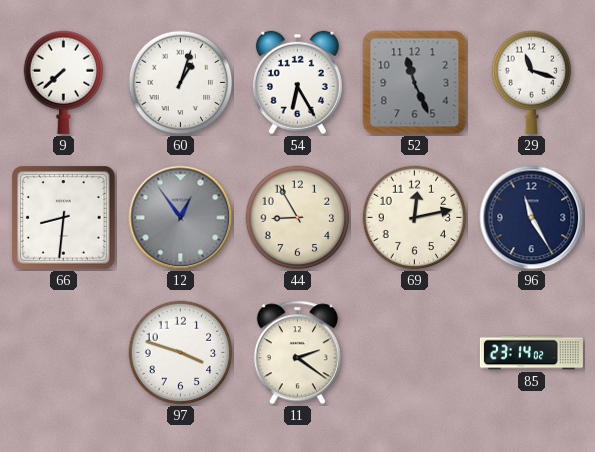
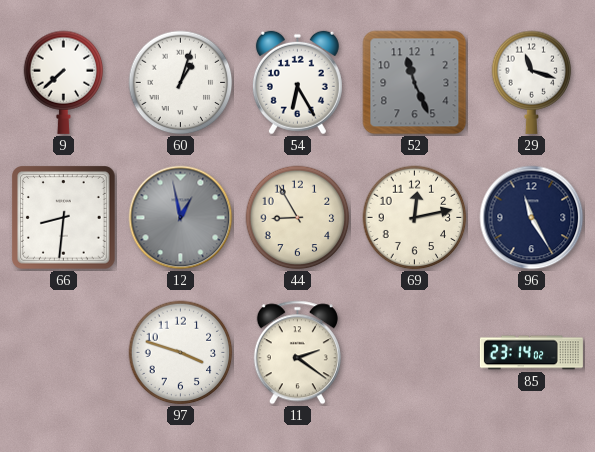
12: 12:54 -> 12:58
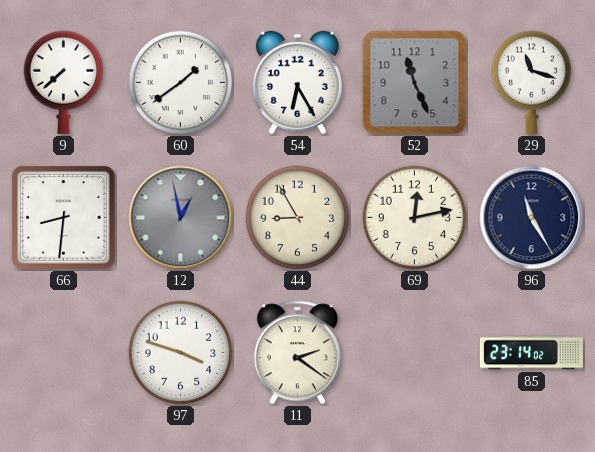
60: 1:03 -> 1:39
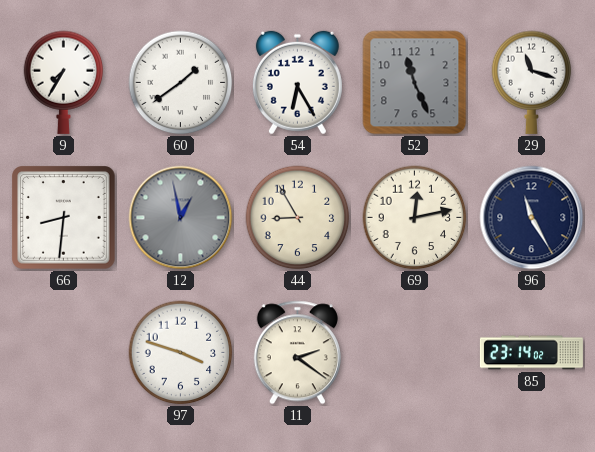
9: 7:38 -> 7:35
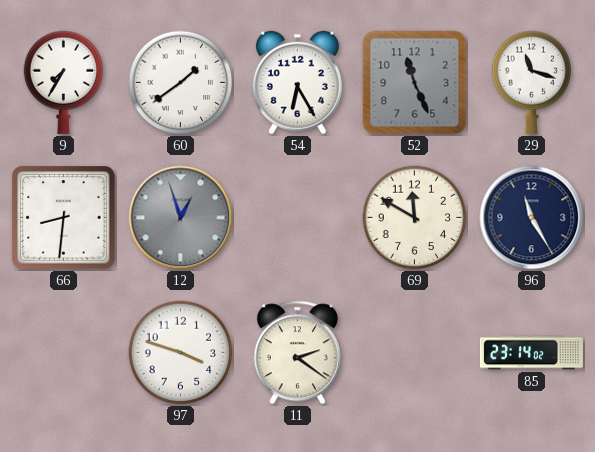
12: 12:58 -> 12:57
44: 8:55 -> none
69: 12:13 -> 11:50
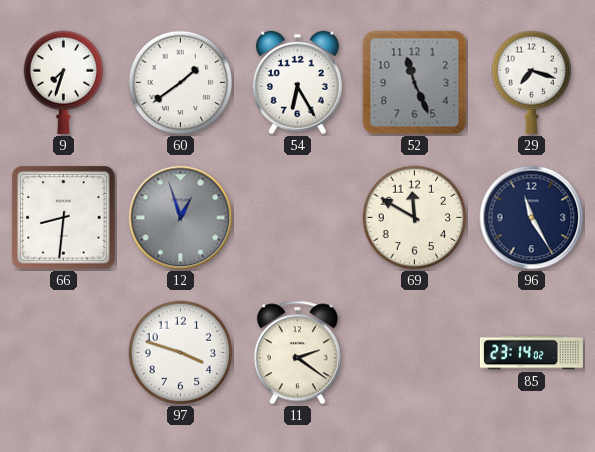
9: 7:35 -> 7:33
29: 11:18 -> 7:18
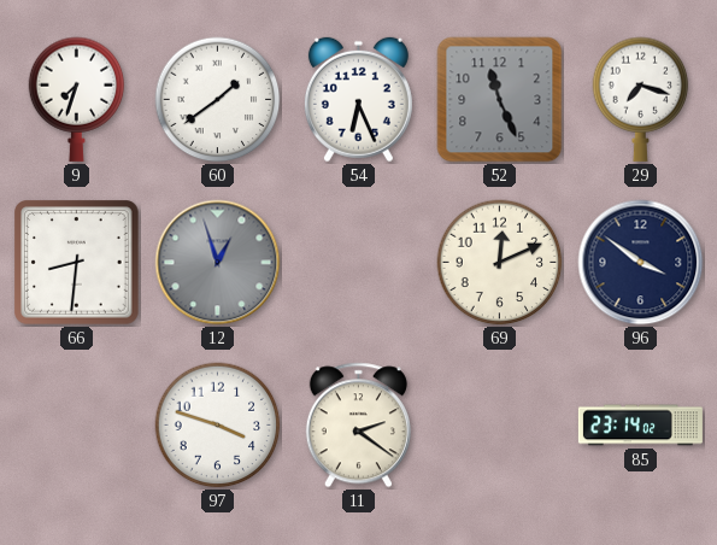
54: 6:25 -> 6:26
69: 11:50 -> 12:11
96: 11:25 -> 3:51
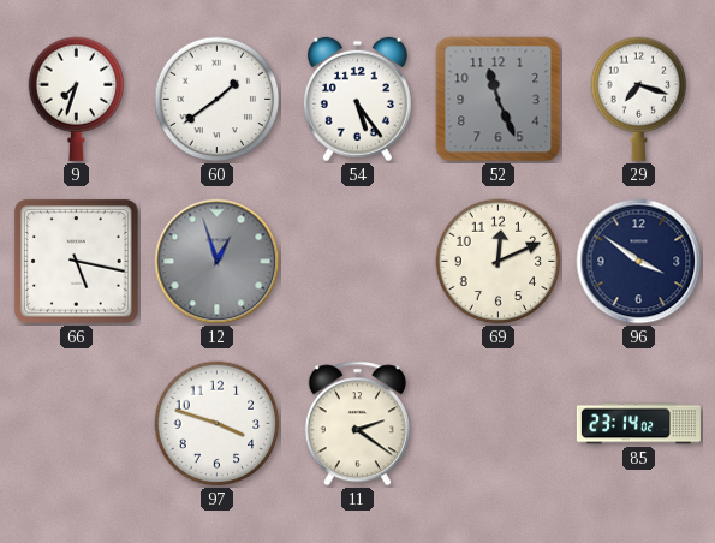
54: 6:26 -> 5:24
66: 8:31 -> 5:17
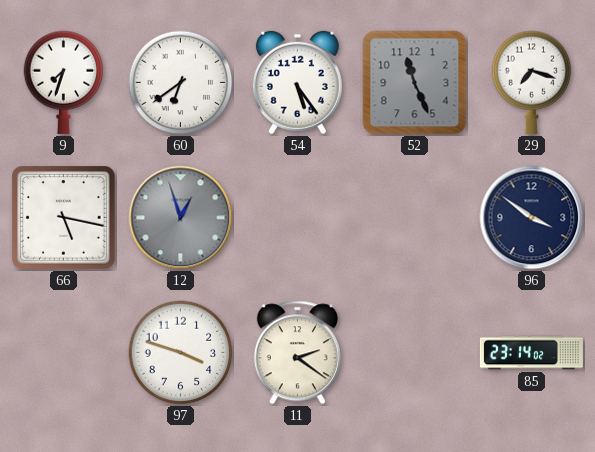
60: 1:39 -> 6:39
69: 12:11 -> none
